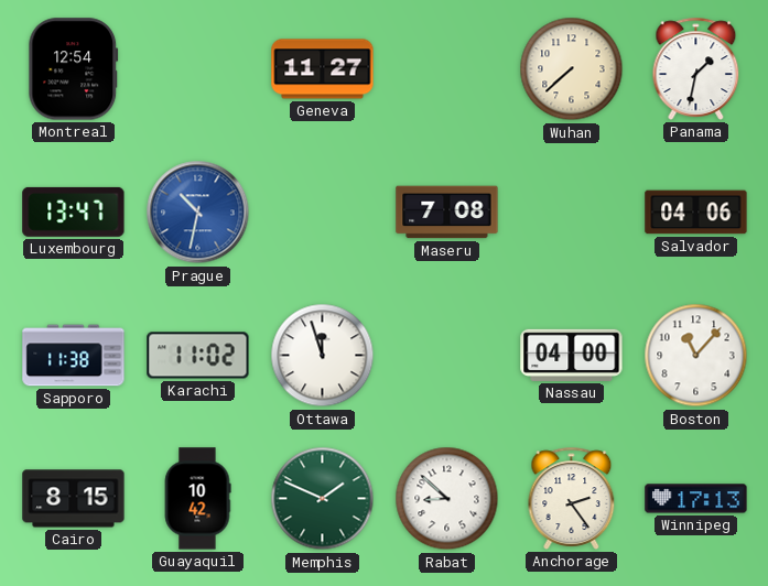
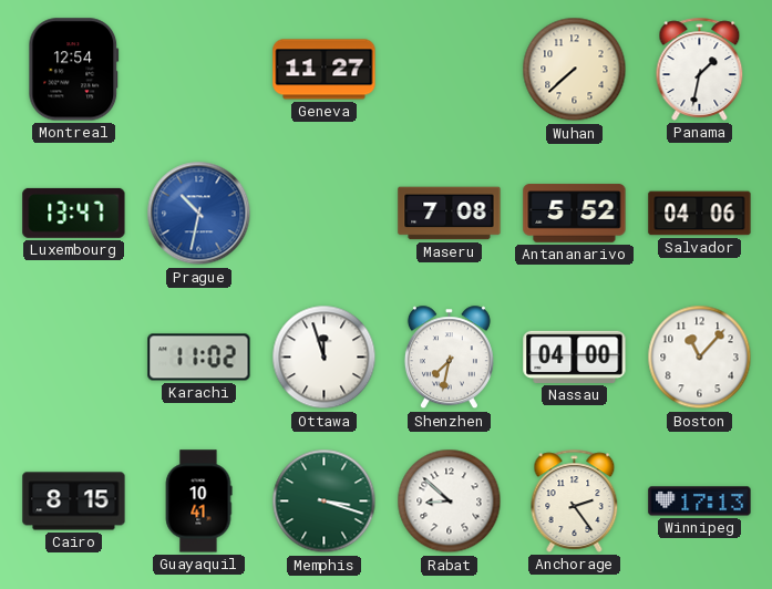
Antananarivo: none -> 5:52
Sapporo: 11:38 -> none
Shenzhen: none -> 7:32
Guayaquil: 10:42 -> 10:41
Memphis: 1:49 -> 3:18
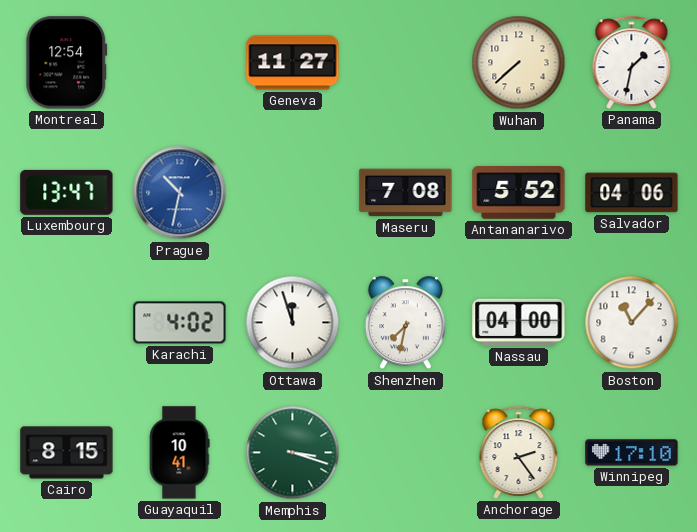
Karachi: 11:02 -> 4:02
Rabat: 8:52 -> none
Winnipeg: 17:13 -> 17:10
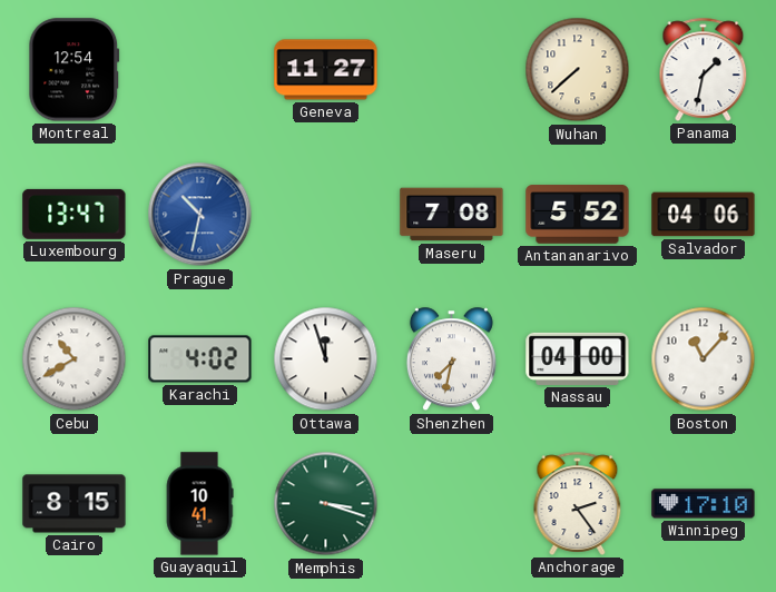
Cebu: none -> 10:40
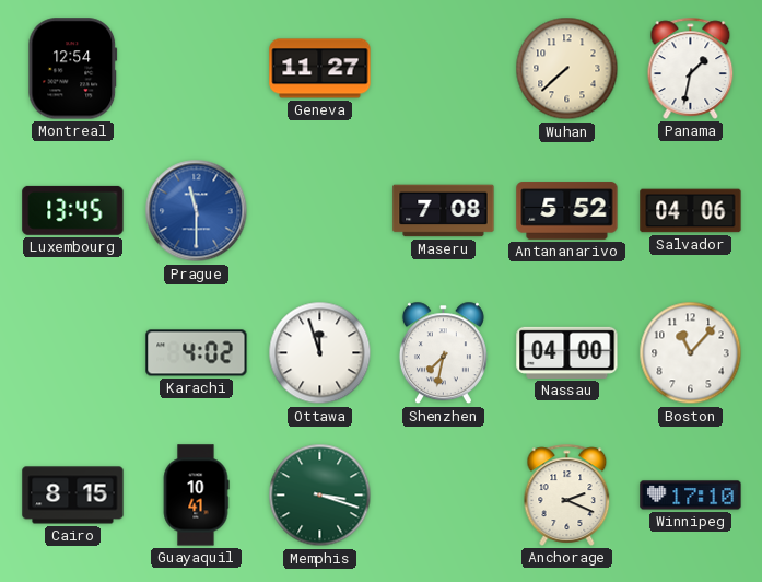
Luxembourg: 13:47 -> 13:45
Prague: 10:32 -> 11:30
Cebu: 10:40 -> none
Anchorage: 2:24 -> 2:19
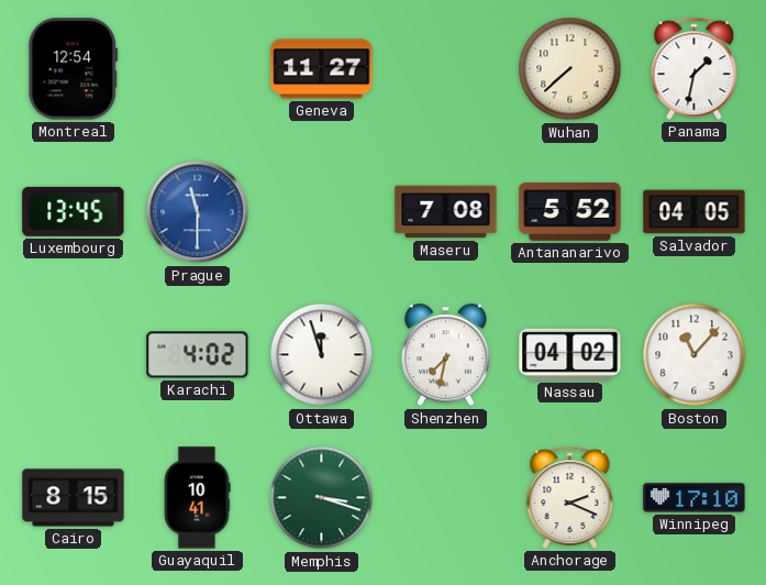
Salvador: 04:06 -> 04:05
Nassau: 04:00 -> 04:02
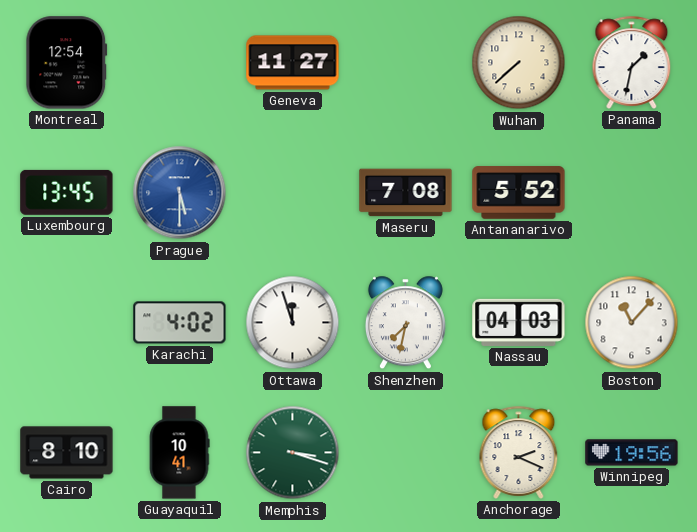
Prague: 11:30 -> 5:30
Salvador: 04:05 -> none
Nassau: 04:02 -> 04:03
Cairo: 8:15 -> 8:10
Winnipeg: 17:10 -> 19:56
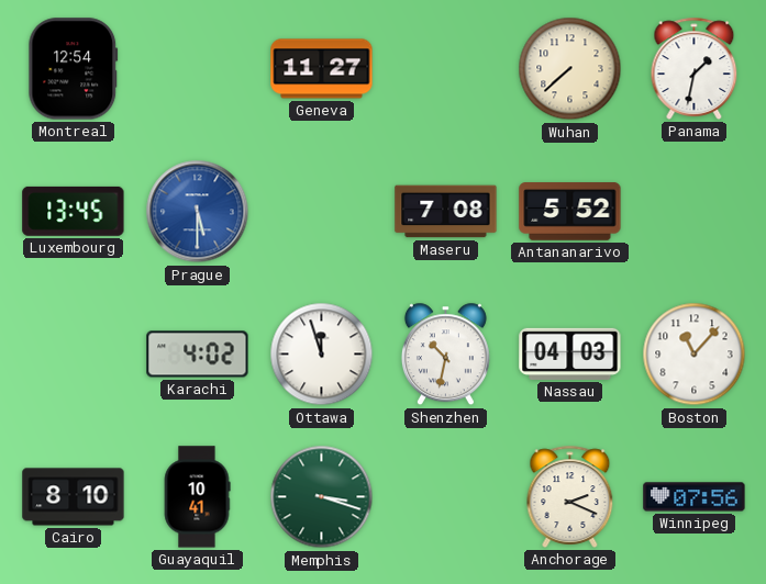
Shenzhen: 7:32 -> 10:32
Winnipeg: 19:56 -> 07:56
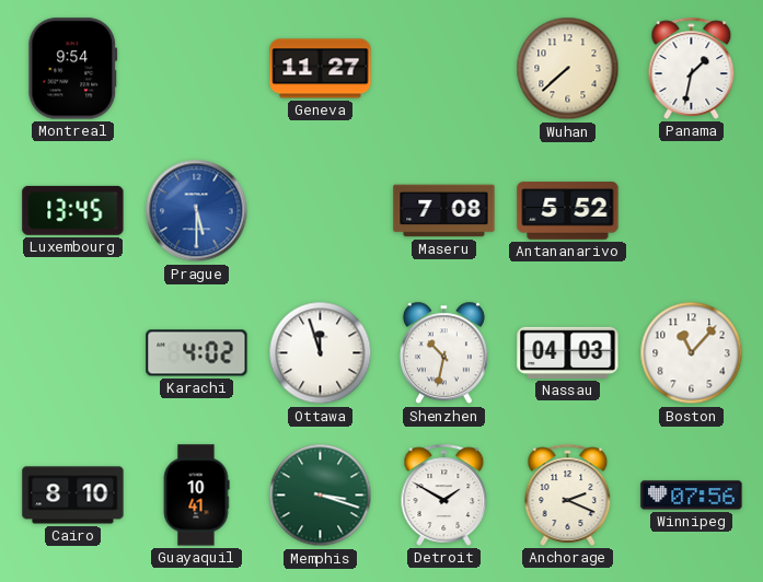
Montreal: 12:54 -> 9:54
Detroit: none -> 1:50
